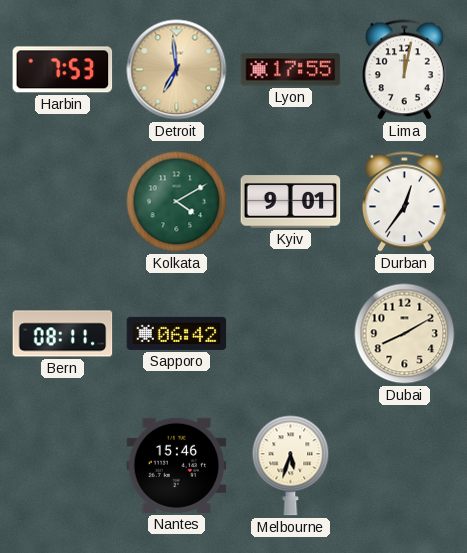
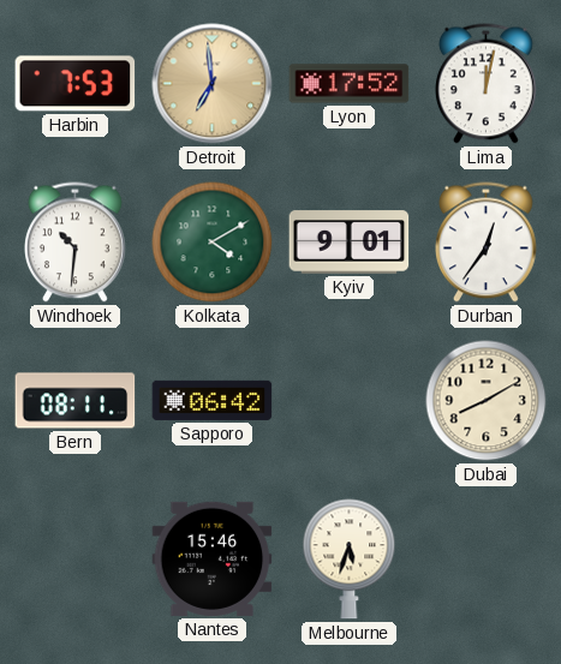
Lyon: 17:55 -> 17:52
Windhoek: none -> 10:31
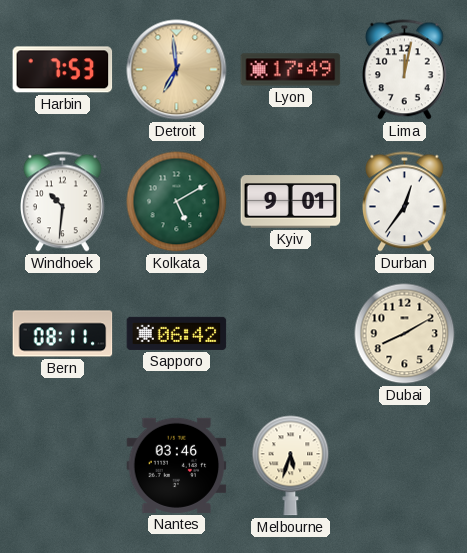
Lyon: 17:52 -> 17:49
Kolkata: 4:10 -> 5:10
Nantes: 15:46 -> 03:46
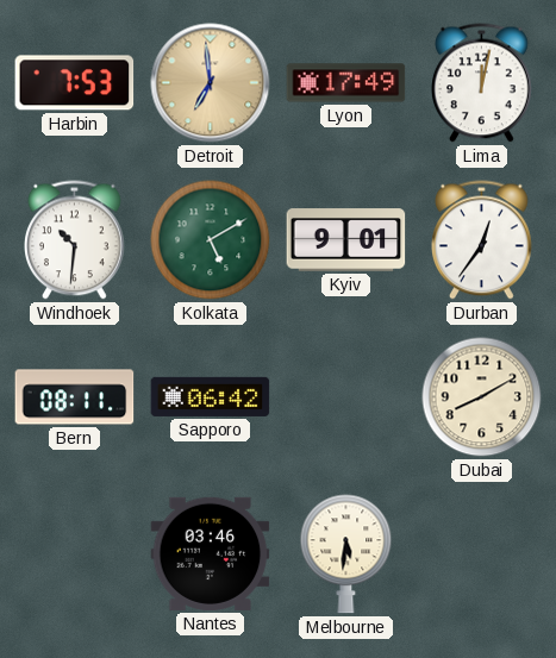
Melbourne: 5:33 -> 5:31
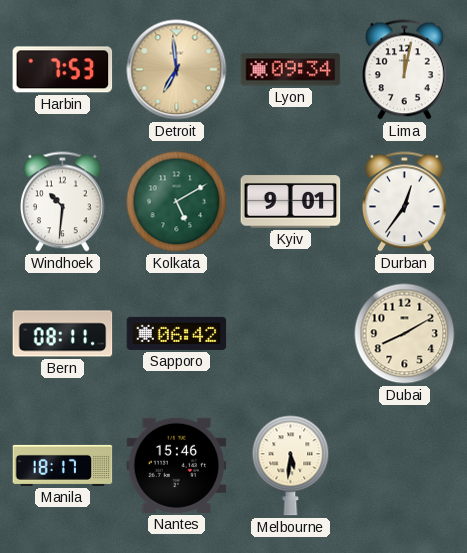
Lyon: 17:49 -> 09:34
Manila: none -> 18:17
Nantes: 03:46 -> 15:46
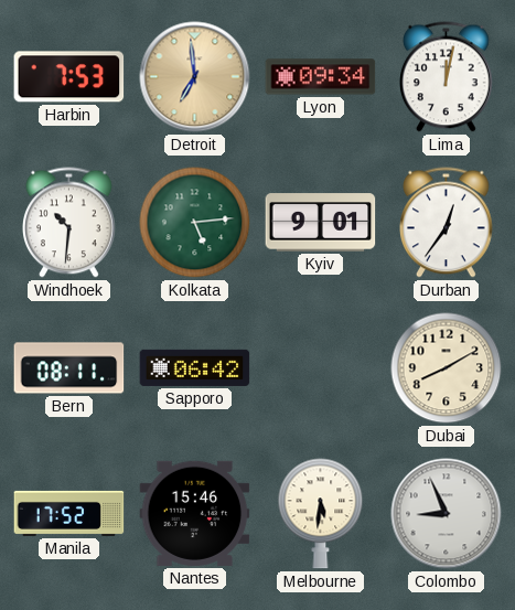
Kolkata: 5:10 -> 5:14
Manila: 18:17 -> 17:52
Colombo: none -> 8:56
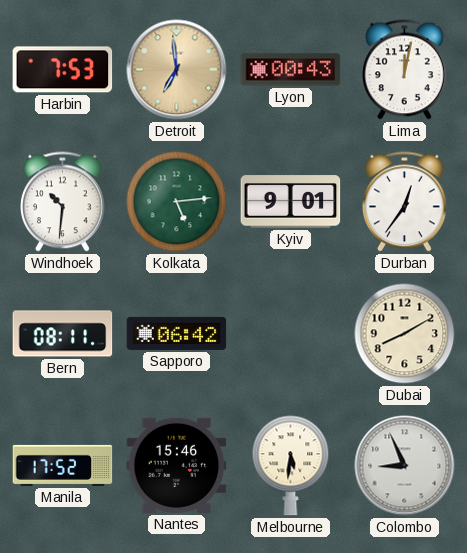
Lyon: 09:34 -> 00:43
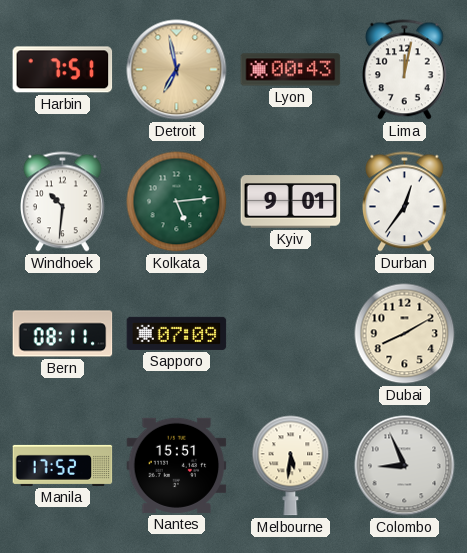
Harbin: 7:53 -> 7:51
Detroit: 6:59 -> 6:58
Sapporo: 06:42 -> 07:09
Nantes: 15:46 -> 15:51
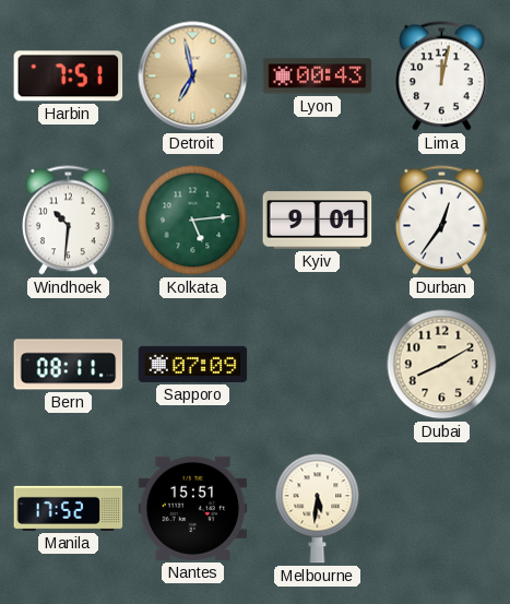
Colombo: 8:56 -> none
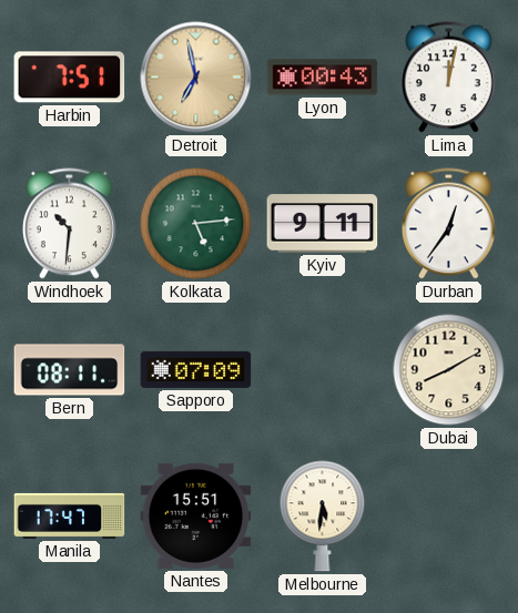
Kyiv: 9:01 -> 9:11
Manila: 17:52 -> 17:47
